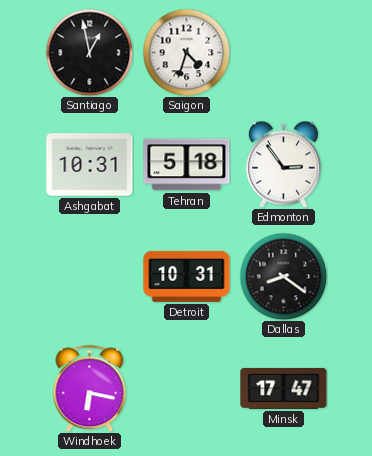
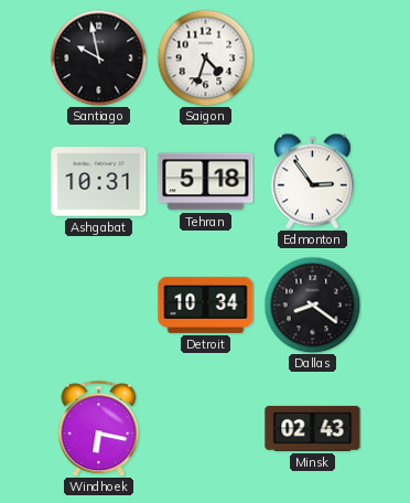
Santiago: 12:58 -> 9:58
Detroit: 10:31 -> 10:34
Minsk: 17:47 -> 02:43
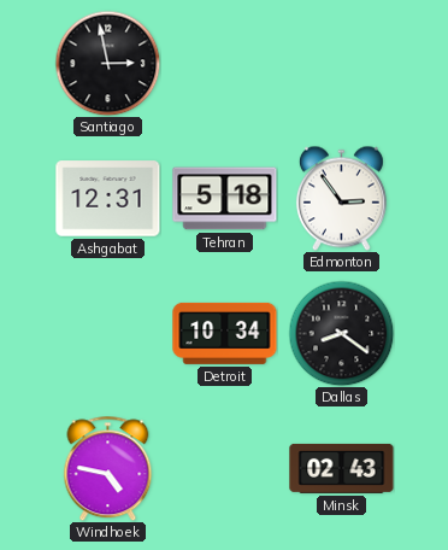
Santiago: 9:58 -> 2:58
Saigon: 4:33 -> none
Ashgabat: 10:31 -> 12:31
Windhoek: 6:17 -> 4:47
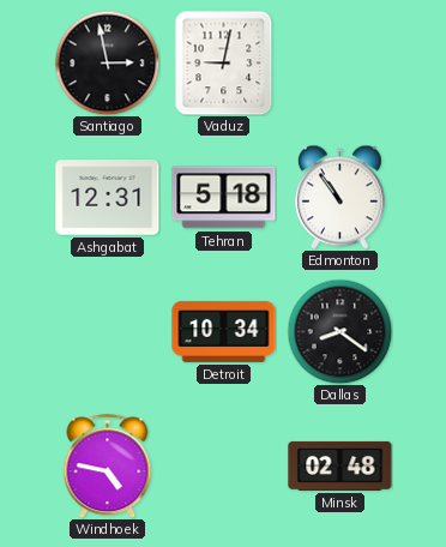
Vaduz: none -> 9:02
Edmonton: 2:54 -> 10:54
Minsk: 02:43 -> 02:48
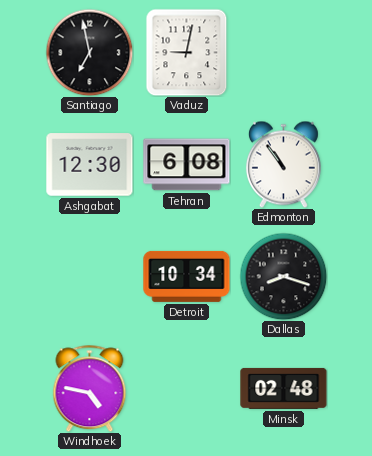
Santiago: 2:58 -> 6:58
Ashgabat: 12:31 -> 12:30
Tehran: 5:18 -> 6:08
Dallas: 8:21 -> 8:18
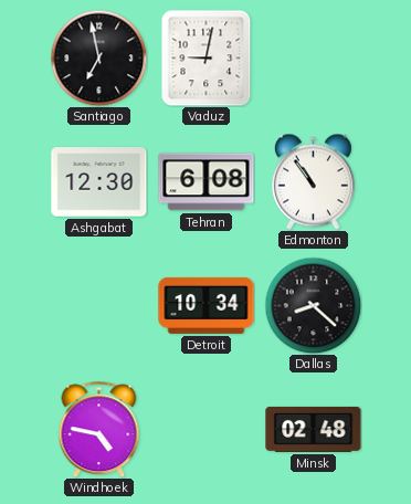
Dallas: 8:18 -> 8:22
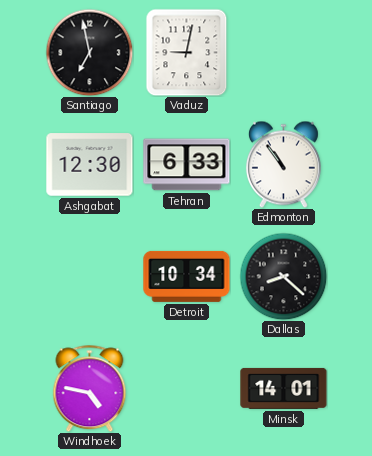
Tehran: 6:08 -> 6:33
Minsk: 02:48 -> 14:01
